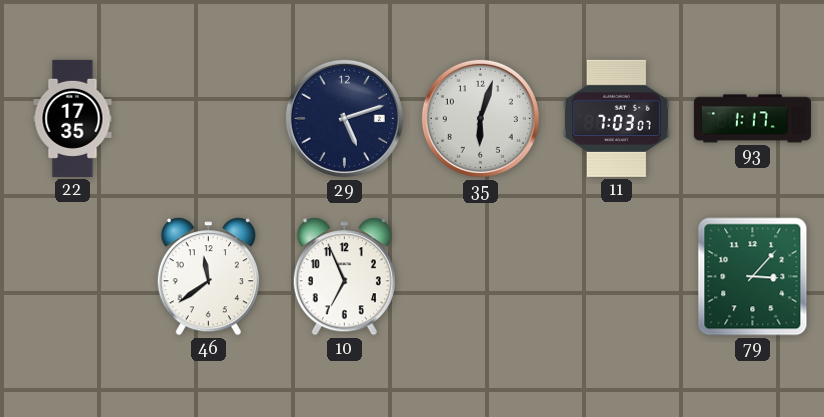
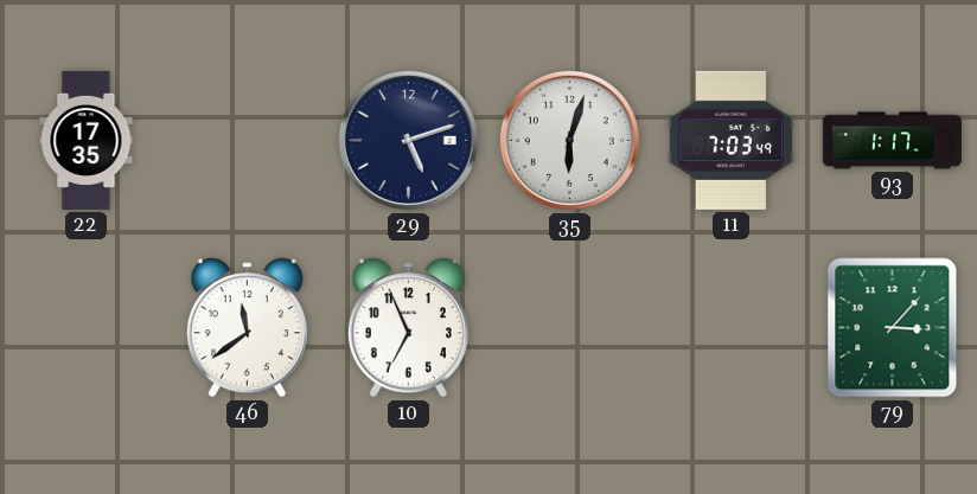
11: 7:03:07 -> 7:03:49
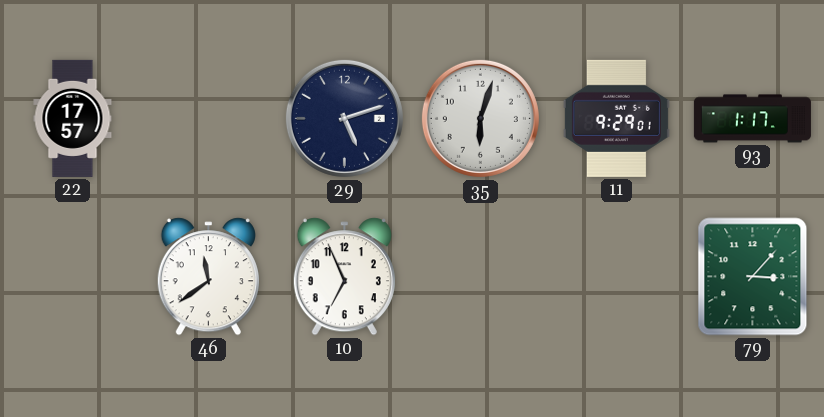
22: 17:35 -> 17:57
11: 7:03 -> 9:29
